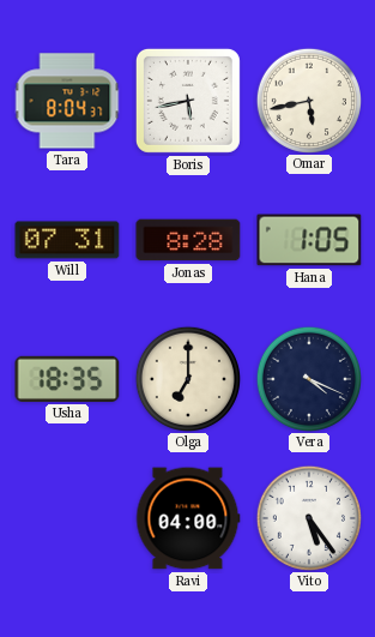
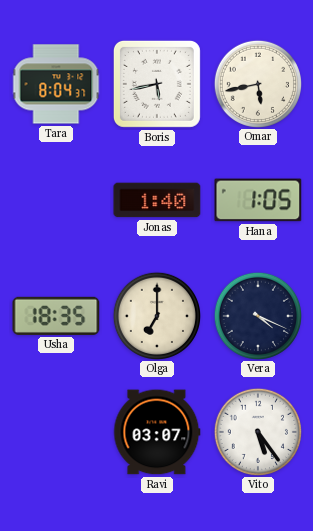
Will: 07:31 -> none
Jonas: 8:28 -> 1:40
Ravi: 04:00 -> 03:07
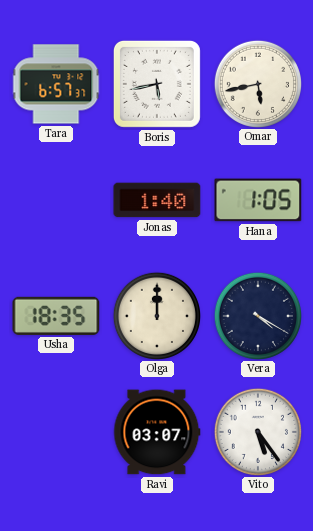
Tara: 8:04 -> 6:57
Olga: 7:00 -> 12:00
Vera: 4:19 -> 4:20
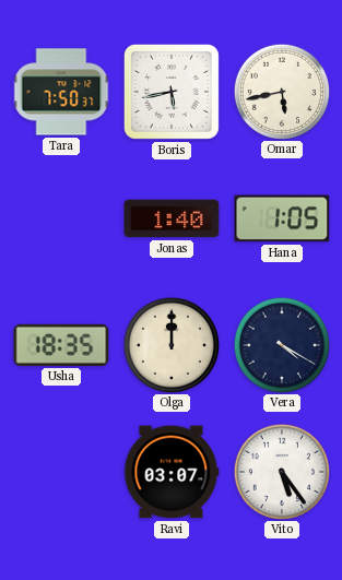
Tara: 6:57 -> 7:50
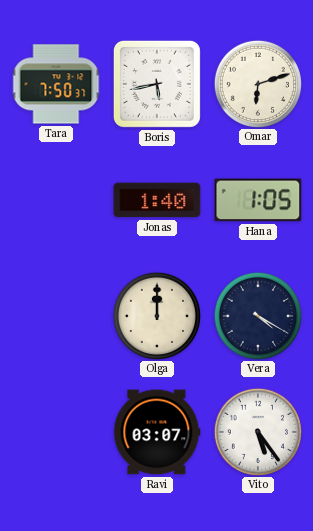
Omar: 5:43 -> 6:12
Usha: 18:35 -> none
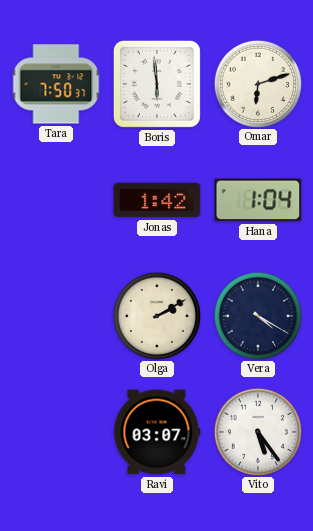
Boris: 5:43 -> 5:59
Jonas: 1:40 -> 1:42
Hana: 1:05 -> 1:04
Olga: 12:00 -> 2:10
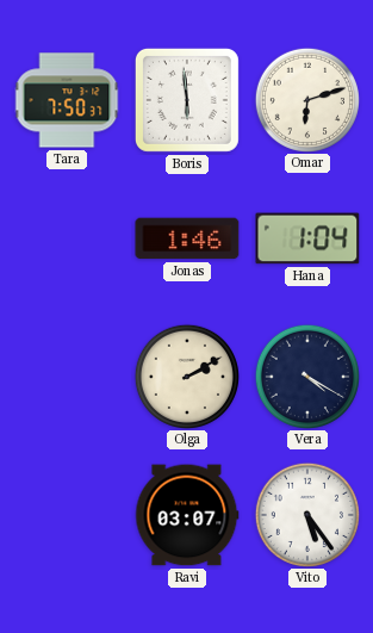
Jonas: 1:42 -> 1:46
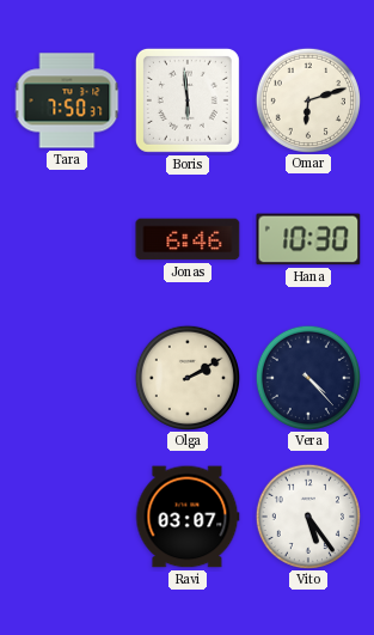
Jonas: 1:46 -> 6:46
Hana: 1:04 -> 10:30
Vera: 4:20 -> 4:23
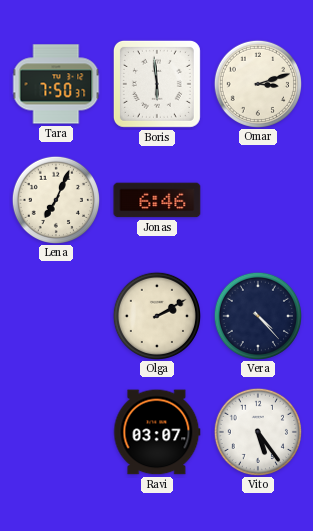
Omar: 6:12 -> 3:12
Lena: none -> 7:04
Hana: 10:30 -> none
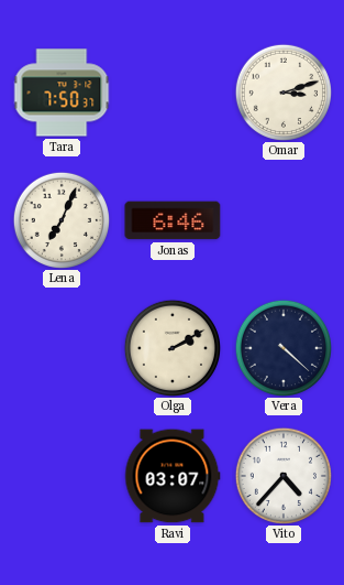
Boris: 5:59 -> none
Vera: 4:23 -> 4:22
Vito: 5:24 -> 4:37
